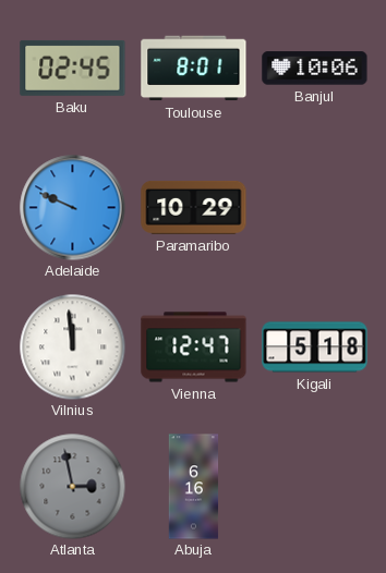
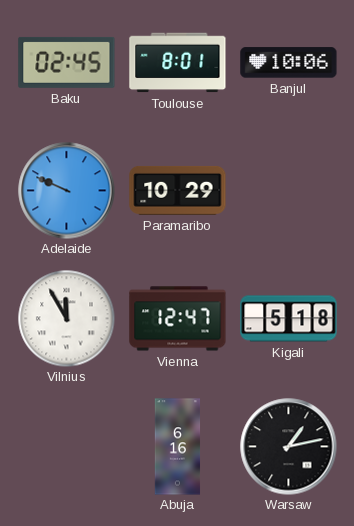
Vilnius: 11:59 -> 11:55
Atlanta: 2:58 -> none
Warsaw: none -> 1:13
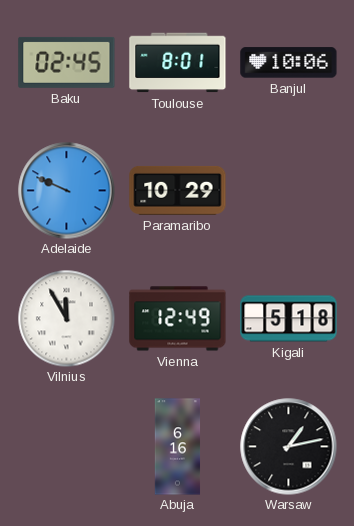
Vienna: 12:47 -> 12:49
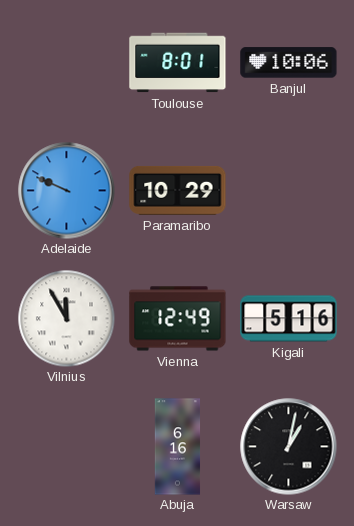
Baku: 02:45 -> none
Kigali: 5:18 -> 5:16
Warsaw: 1:13 -> 1:02
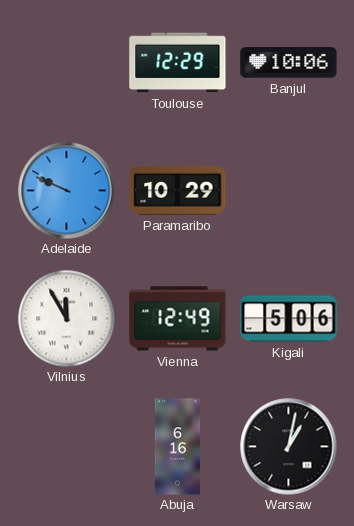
Toulouse: 8:01 -> 12:29
Kigali: 5:16 -> 5:06
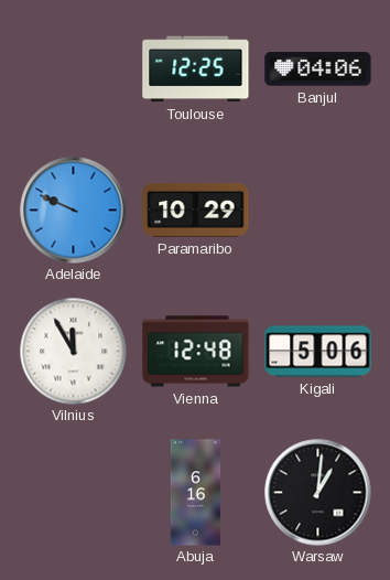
Toulouse: 12:29 -> 12:25
Banjul: 10:06 -> 04:06
Vienna: 12:49 -> 12:48
Warsaw: 1:02 -> 1:01
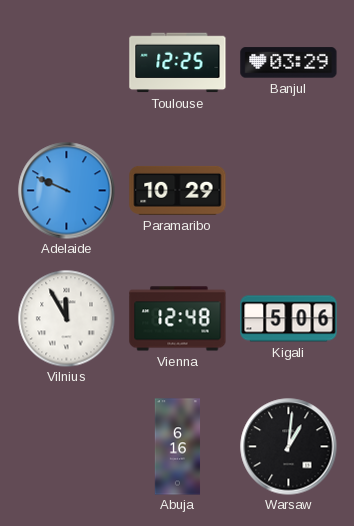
Banjul: 04:06 -> 03:29
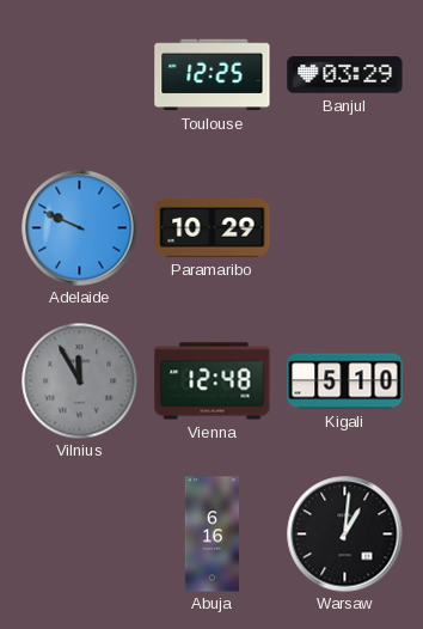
Vilnius dial: white -> grey
Kigali: 5:06 -> 5:10
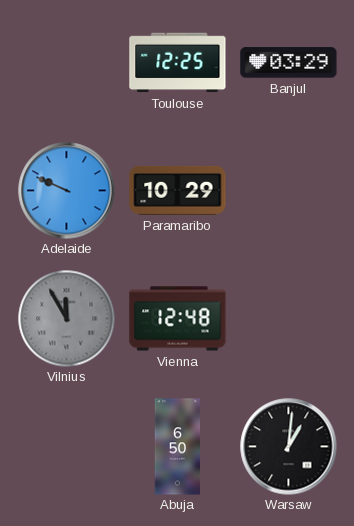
Kigali: 5:10 -> none
Abuja: 6:16 -> 6:50
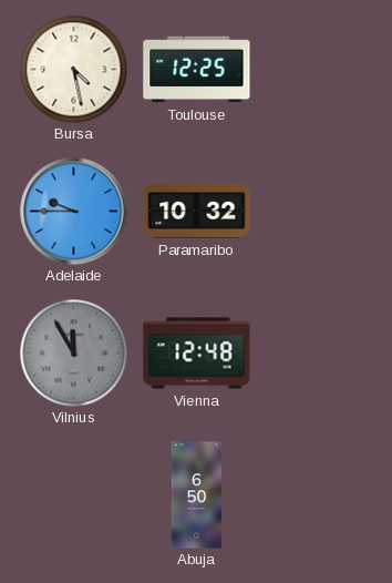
Bursa: none -> 4:28
Banjul: 03:29 -> none
Adelaide: 9:49 -> 9:45
Paramaribo: 10:29 -> 10:32
Warsaw: 1:01 -> none
